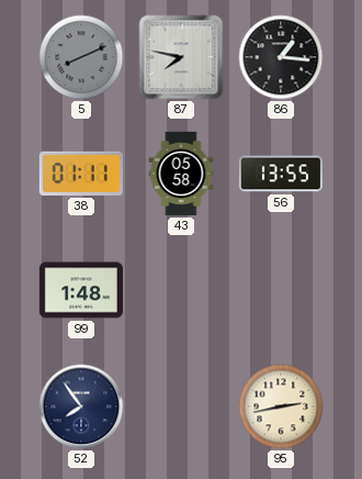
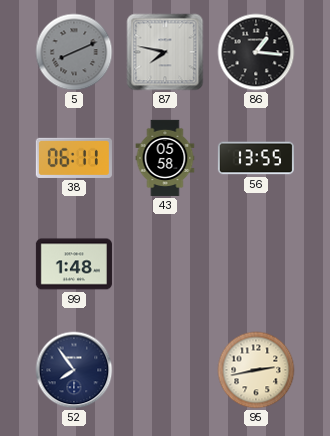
38: 01:11 -> 06:11
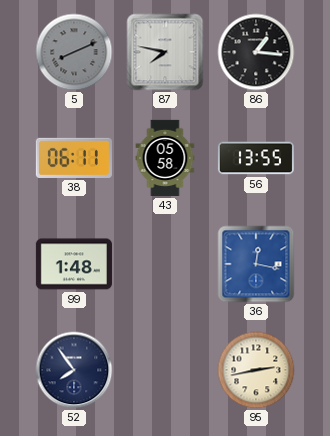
36: none -> 12:17
